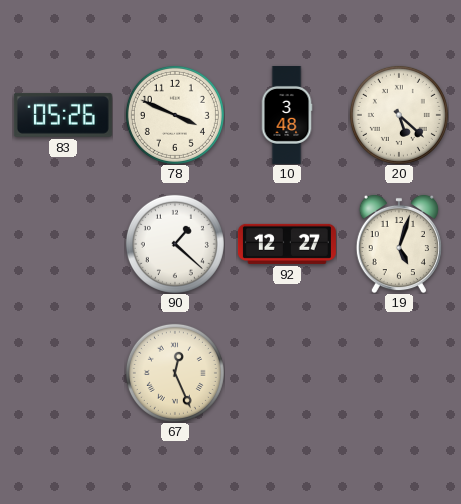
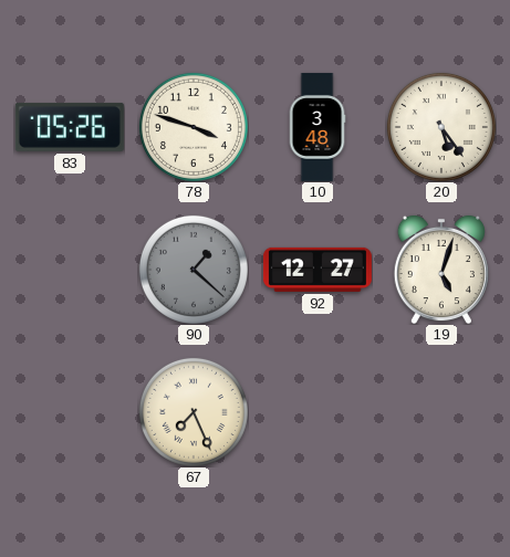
78: 3:49 -> 3:48
20: 5:22 -> 5:24
90 dial: white -> grey
67: 12:26 -> 7:26
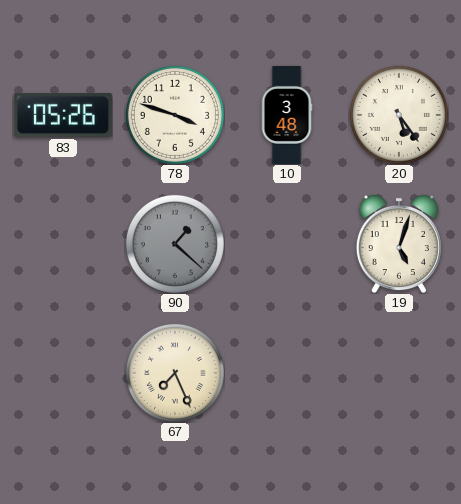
92: 12:27 -> none
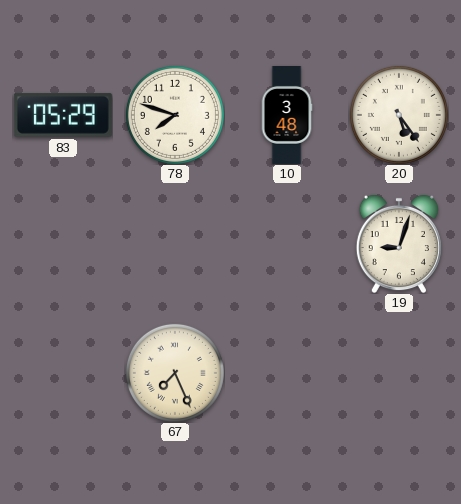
83: 05:26 -> 05:29
78: 3:48 -> 7:48
90: 1:22 -> none
19: 5:03 -> 9:03
